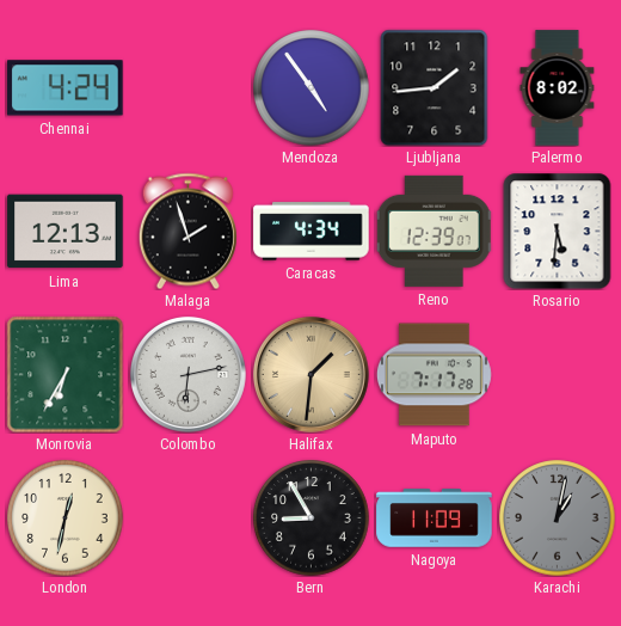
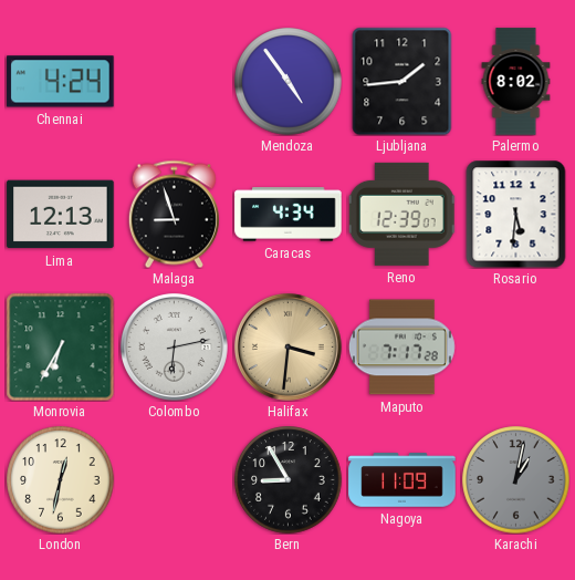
Malaga: 1:57 -> 8:57
Halifax: 1:31 -> 3:31
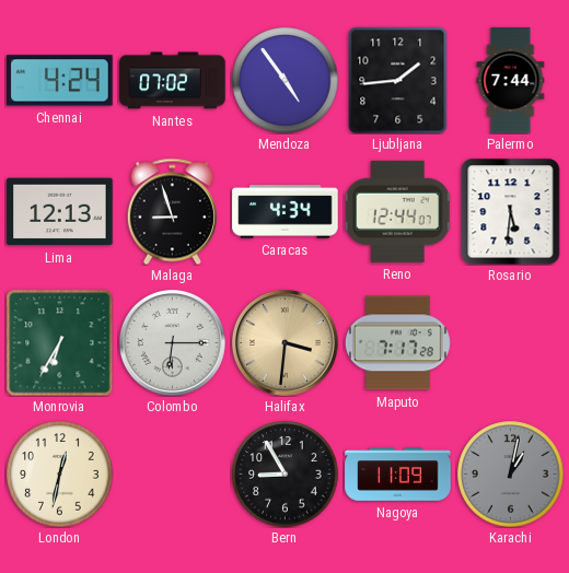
Nantes: none -> 07:02
Palermo: 8:02 -> 7:44
Reno: 12:39 -> 12:44
Colombo: 6:13 -> 6:15
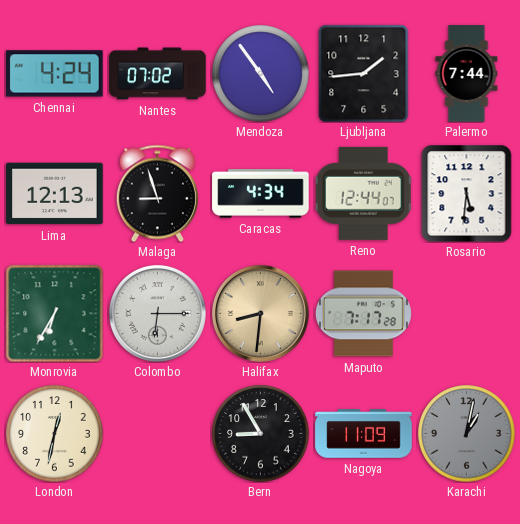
Halifax: 3:31 -> 8:31
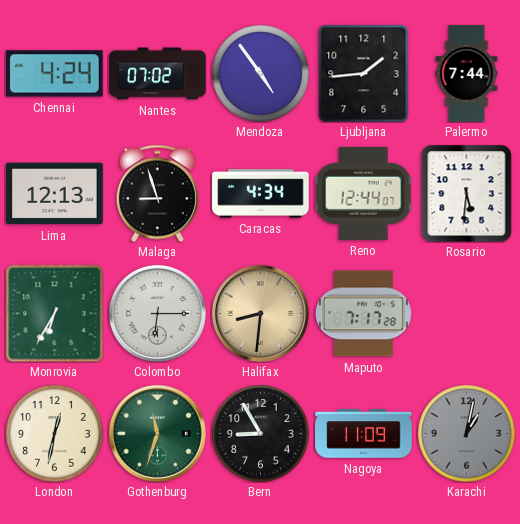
Gothenburg: none -> 11:33
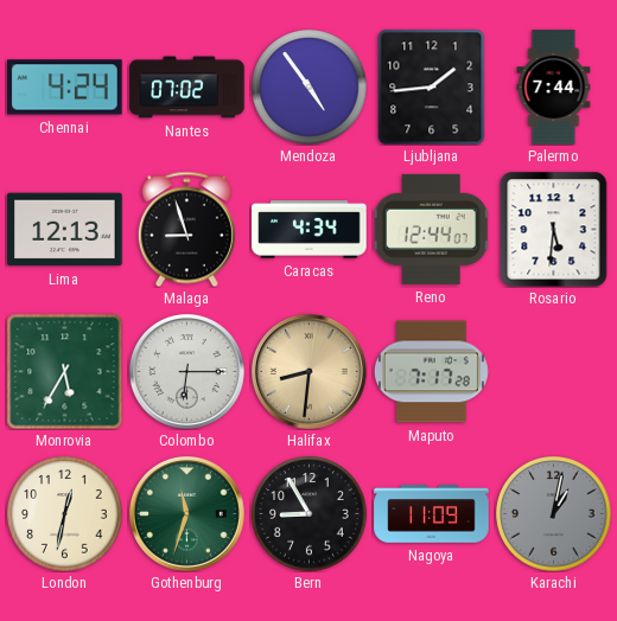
Monrovia: 6:35 -> 5:35
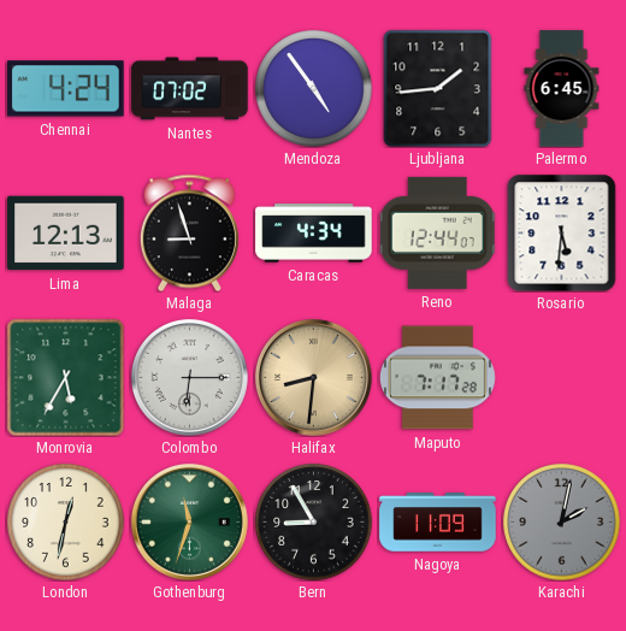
Palermo: 7:44 -> 6:45
Karachi: 1:02 -> 2:02
